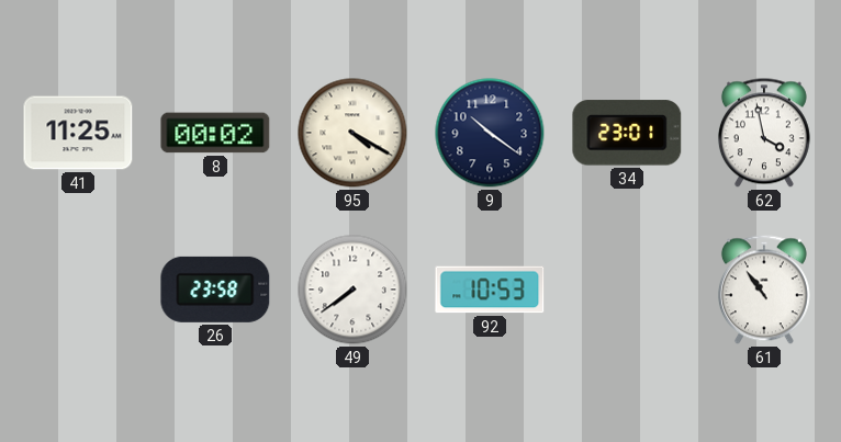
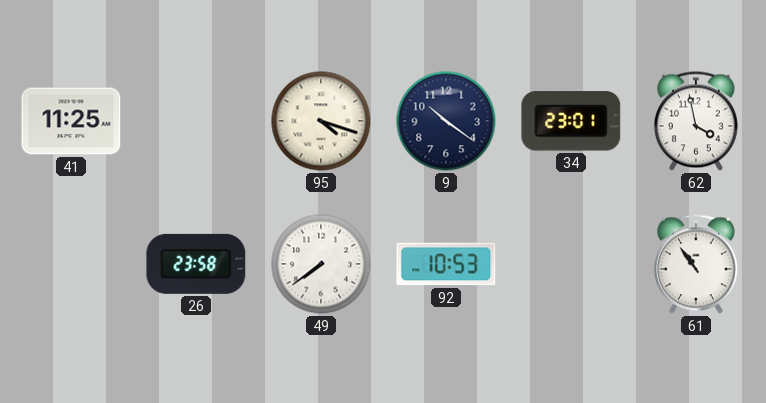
8: 00:02 -> none
95: 4:20 -> 4:18
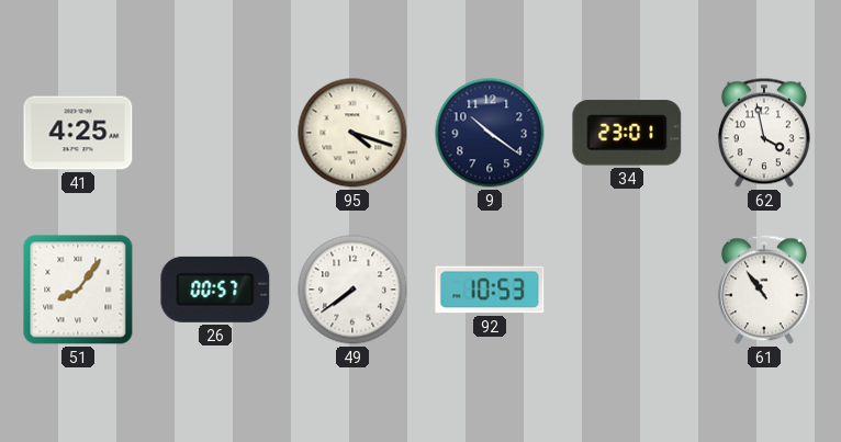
41: 11:25 -> 4:25
51: none -> 8:06
26: 23:58 -> 00:57
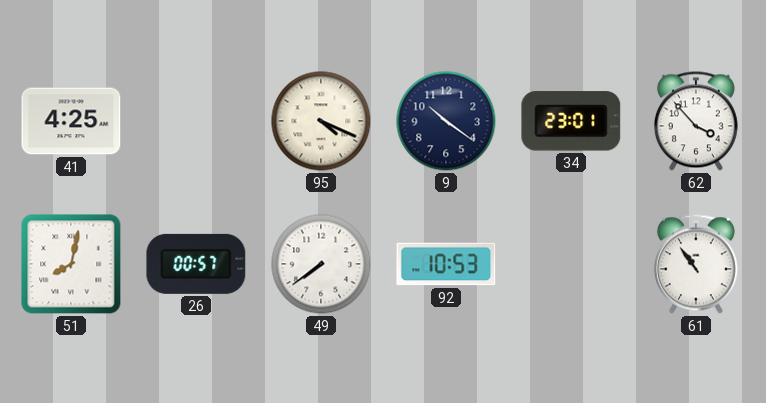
95: 4:18 -> 4:19
62: 3:58 -> 3:53
51: 8:06 -> 8:02
